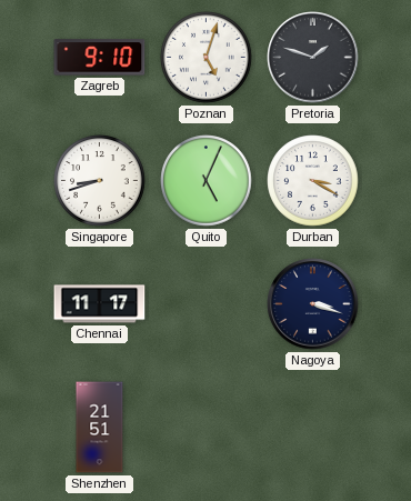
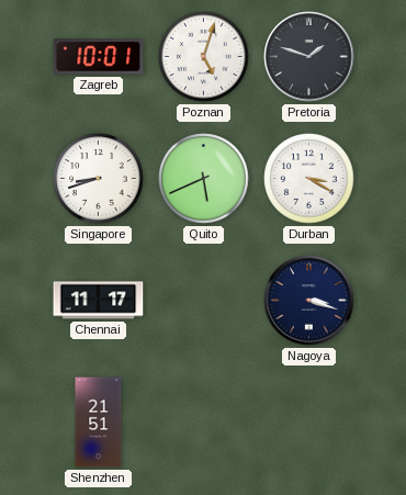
Zagreb: 9:10 -> 10:01
Quito: 5:04 -> 5:41
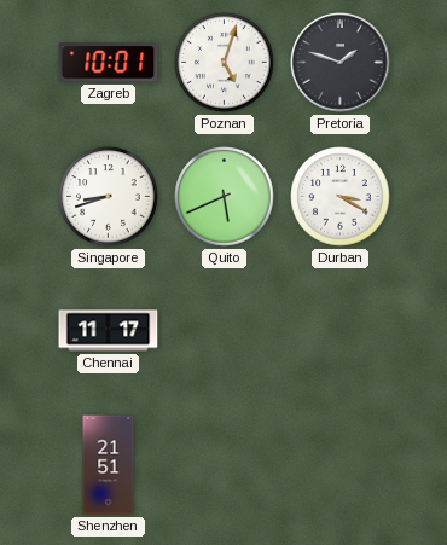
Nagoya: 3:18 -> none
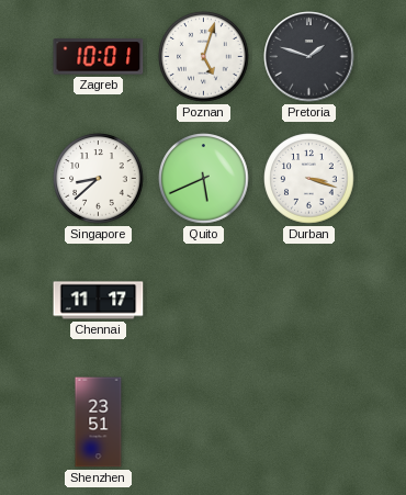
Singapore: 8:42 -> 8:38
Durban: 3:20 -> 3:18
Shenzhen: 21:51 -> 23:51
